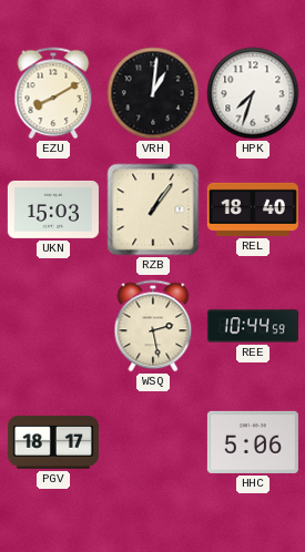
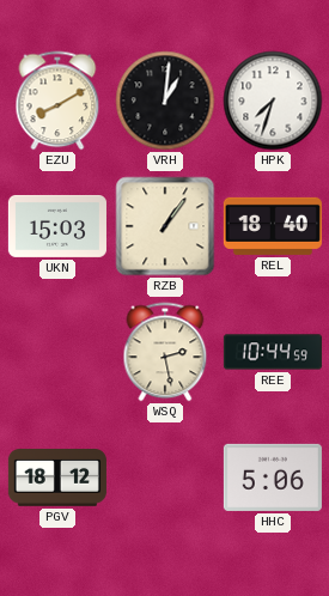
PGV: 18:17 -> 18:12
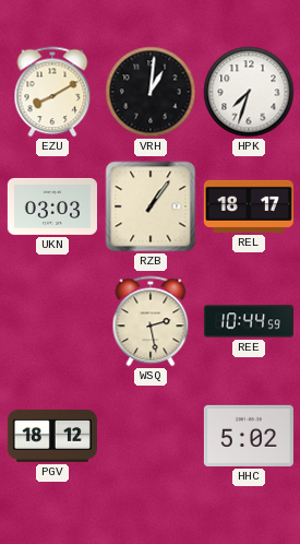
UKN: 15:03 -> 03:03
REL: 18:40 -> 18:17
HHC: 5:06 -> 5:02
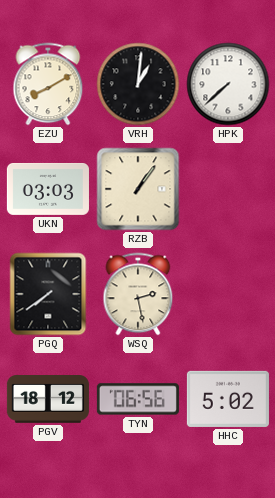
HPK: 7:33 -> 7:38
REL: 18:17 -> none
PGQ: none -> 7:39
REE: 10:44 -> none
TYN: none -> 06:56
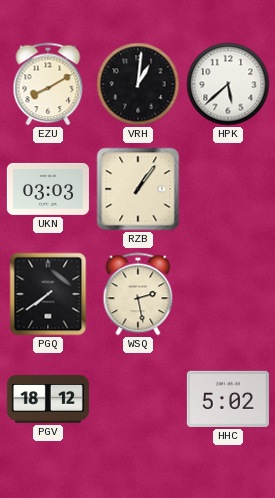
HPK: 7:38 -> 5:38
TYN: 06:56 -> none
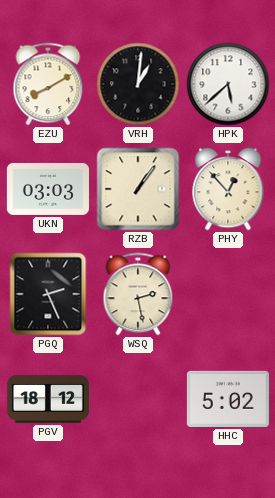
PHY: none -> 12:53
PGQ: 7:39 -> 2:26
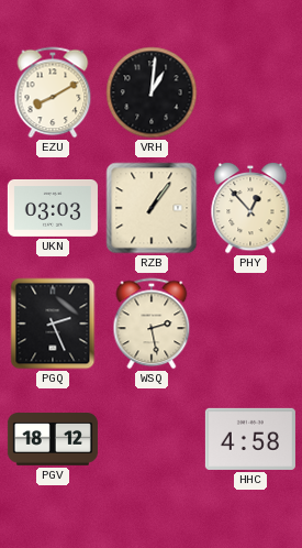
HPK: 5:38 -> none
HHC: 5:02 -> 4:58
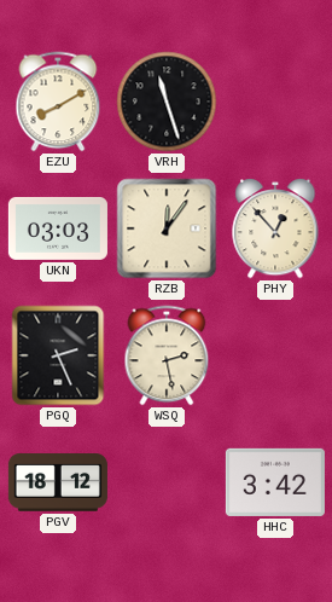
VRH: 1:01 -> 11:27
RZB: 1:06 -> 12:06
HHC: 4:58 -> 3:42
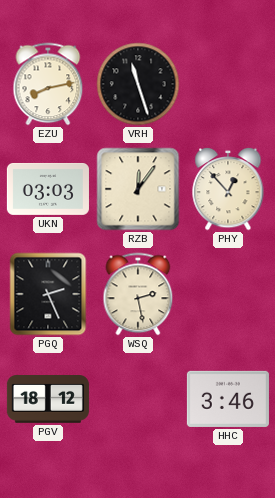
EZU: 8:10 -> 8:13
HHC: 3:42 -> 3:46
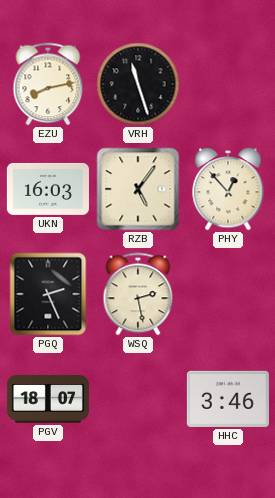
UKN: 03:03 -> 16:03
RZB: 12:06 -> 5:06
PGV: 18:12 -> 18:07
